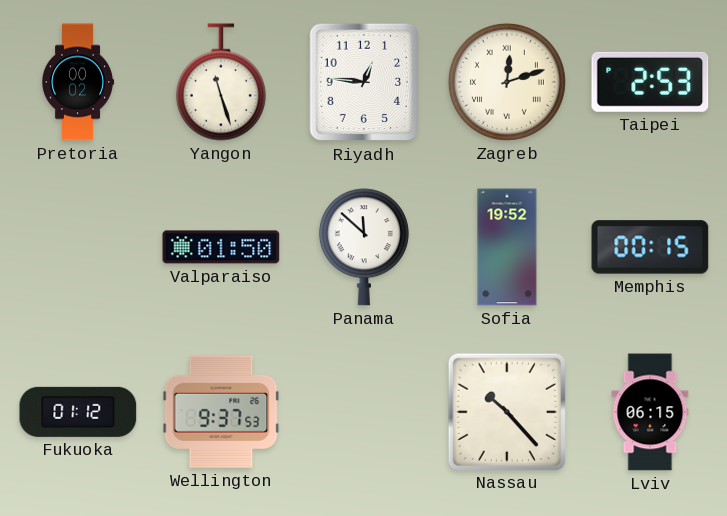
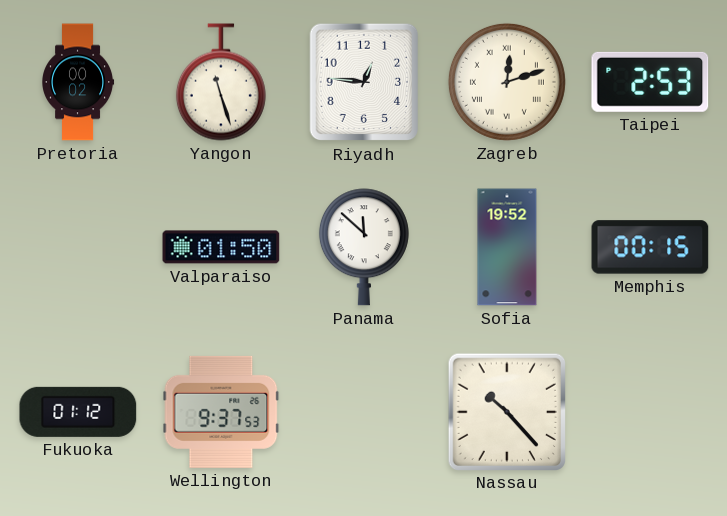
Lviv: 06:15 -> none
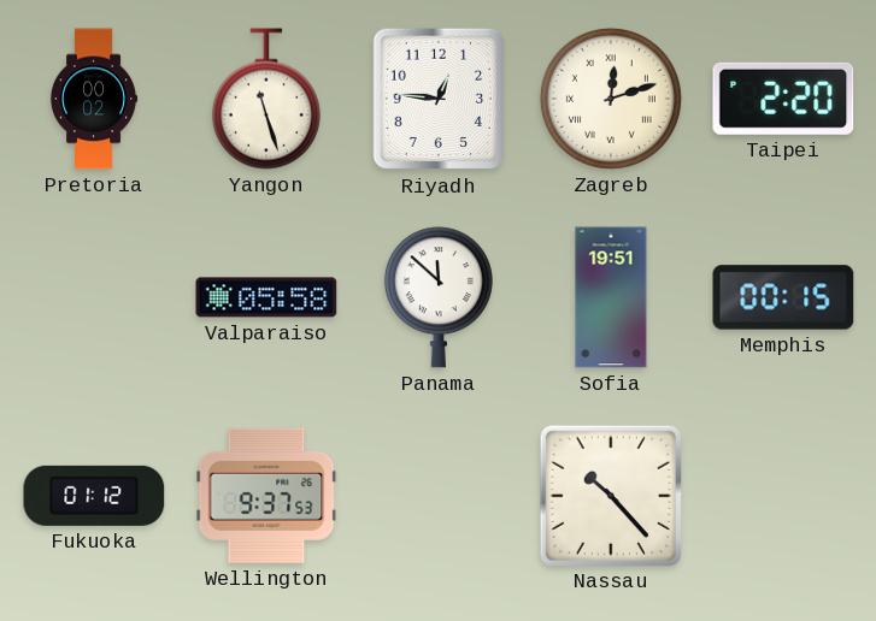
Taipei: 2:53 -> 2:20
Valparaiso: 01:50 -> 05:58
Sofia: 19:52 -> 19:51
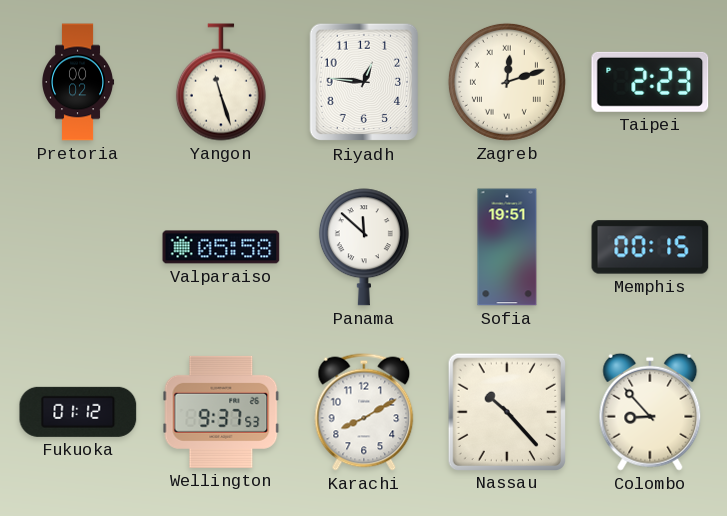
Taipei: 2:20 -> 2:23
Karachi: none -> 8:10
Colombo: none -> 8:53
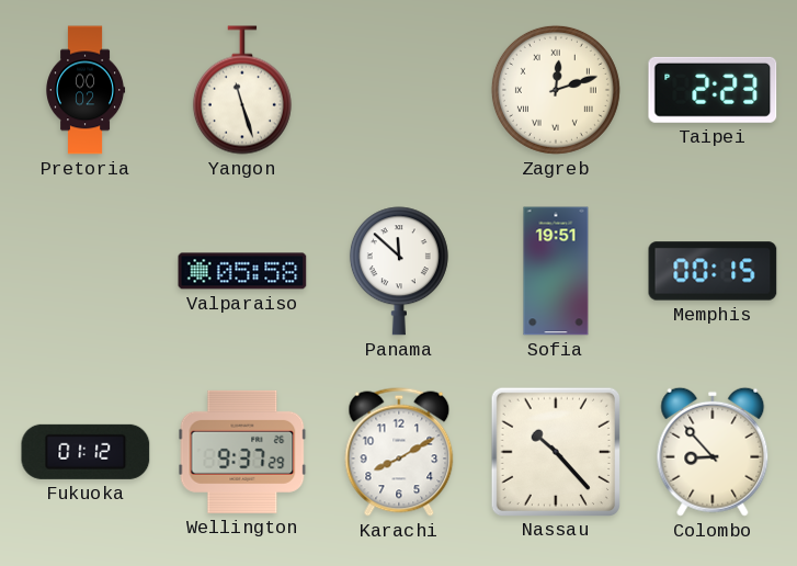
Riyadh: 12:46 -> none
Wellington: 9:37:53 -> 9:37:29
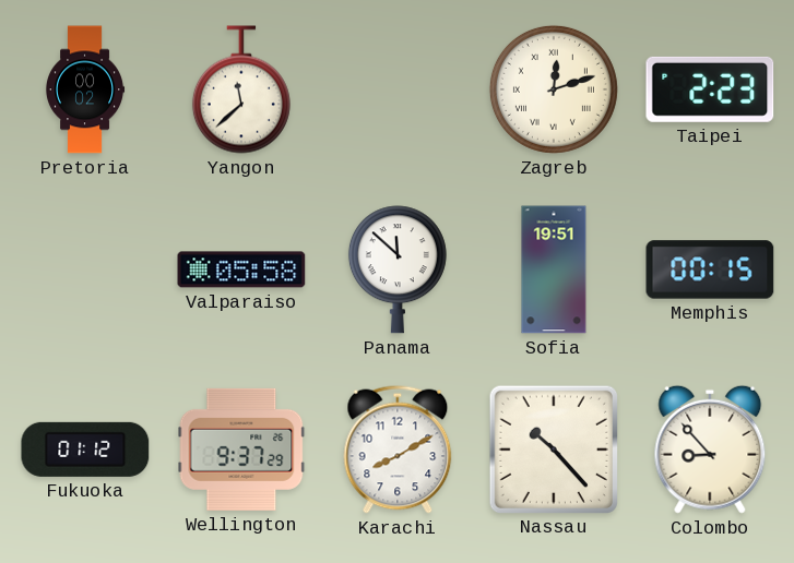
Yangon: 11:27 -> 11:38
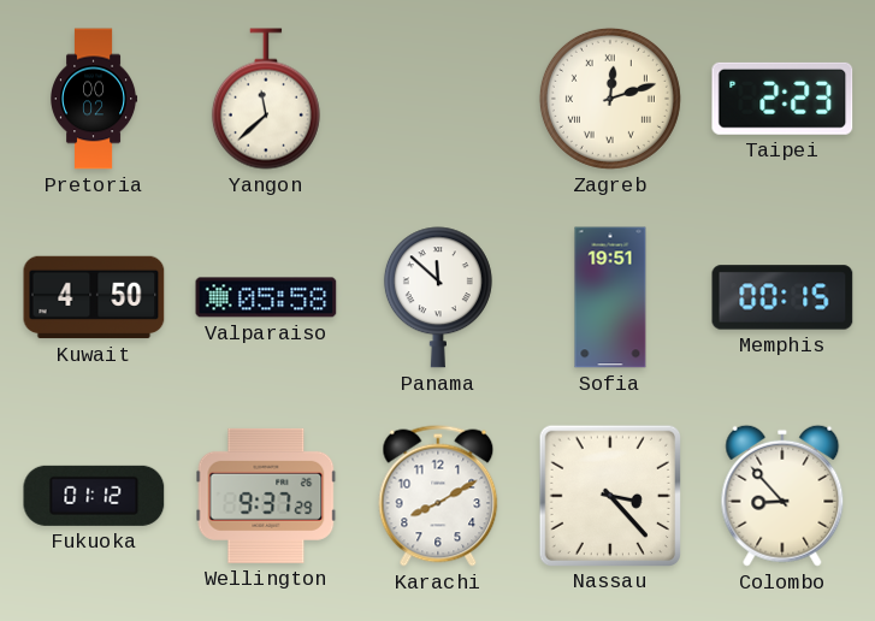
Kuwait: none -> 4:50
Nassau: 10:23 -> 3:23
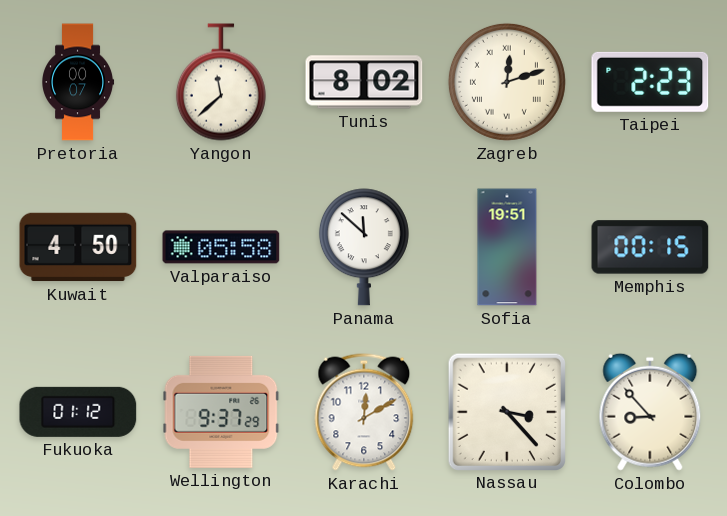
Pretoria: 00:02 -> 00:07
Tunis: none -> 8:02
Karachi: 8:10 -> 12:10
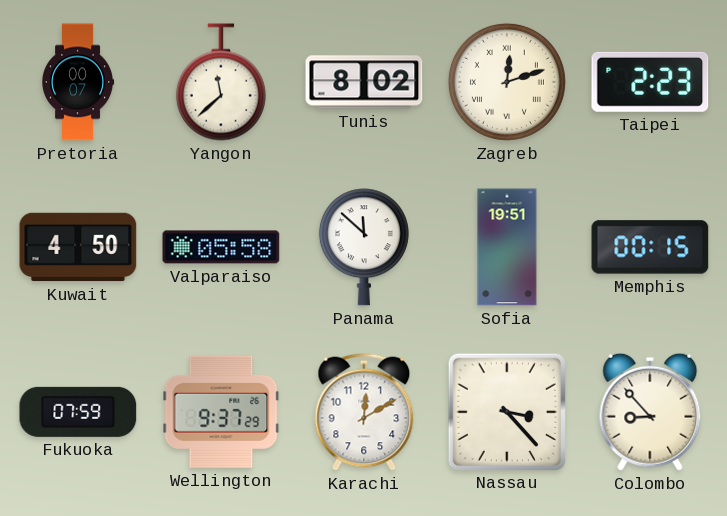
Fukuoka: 01:12 -> 07:59
